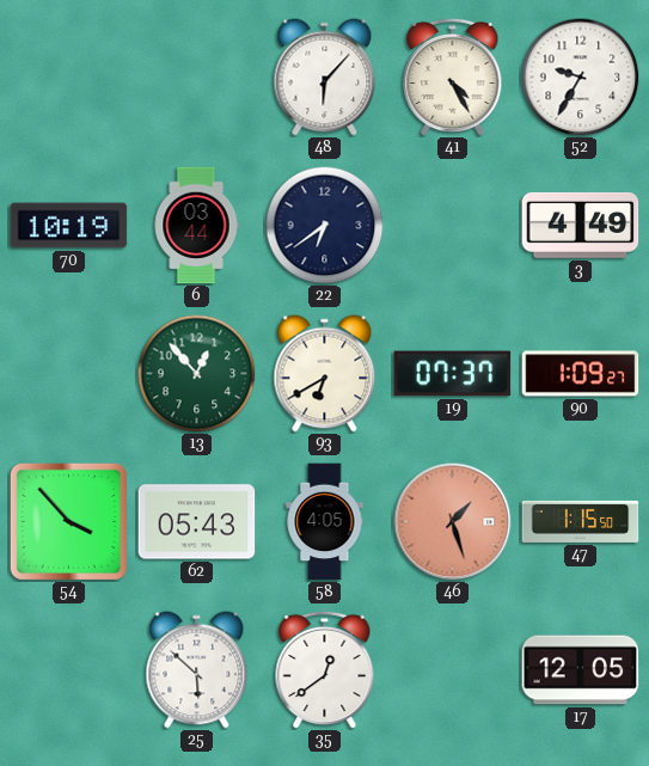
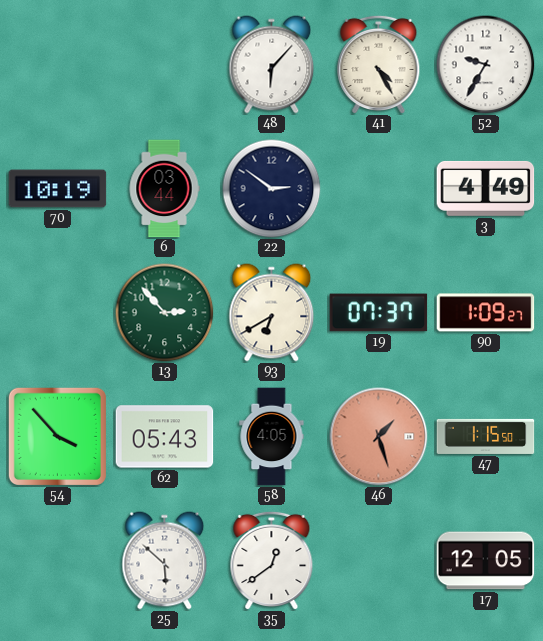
22: 6:39 -> 2:51
13: 12:53 -> 2:53
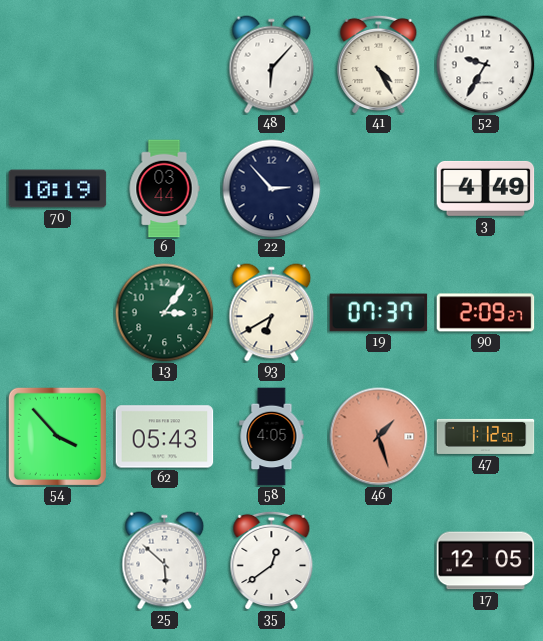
22: 2:51 -> 2:53
13: 2:53 -> 3:06
90: 1:09 -> 2:09
47: 1:15 -> 1:12
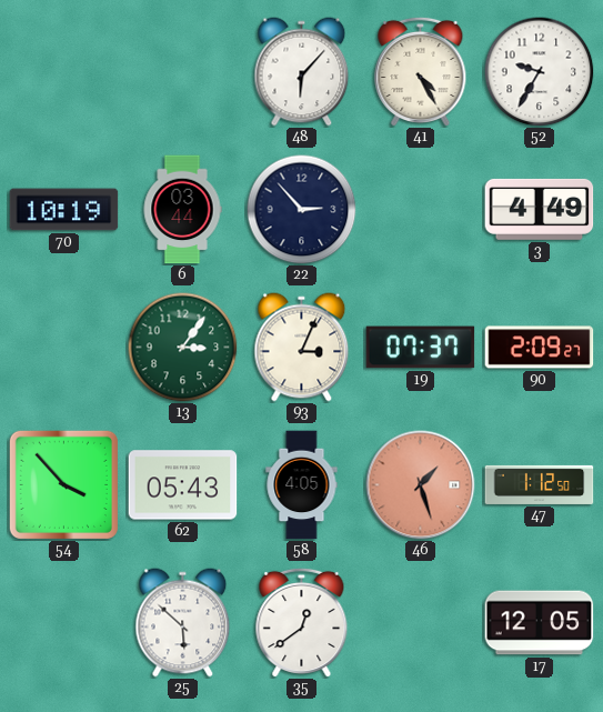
93: 6:40 -> 3:04
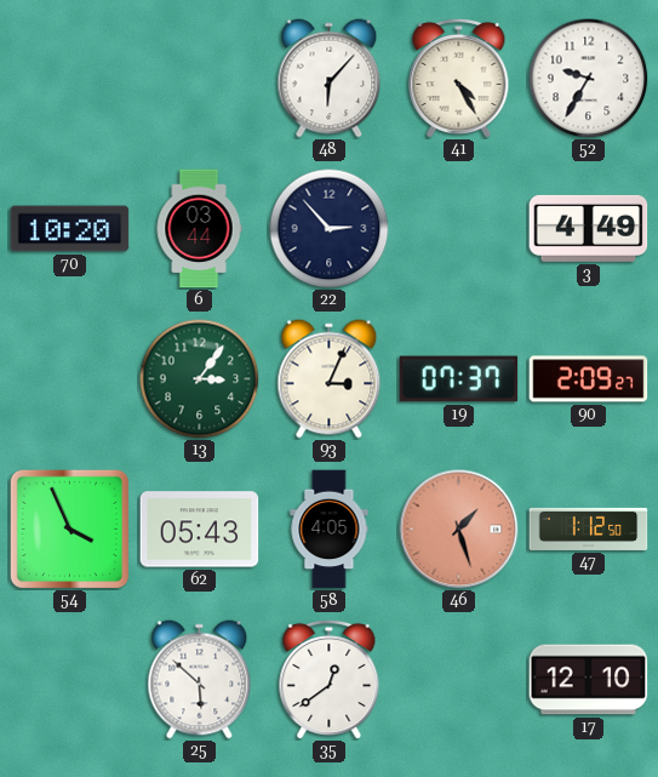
70: 10:19 -> 10:20
54: 3:53 -> 3:56
17: 12:05 -> 12:10
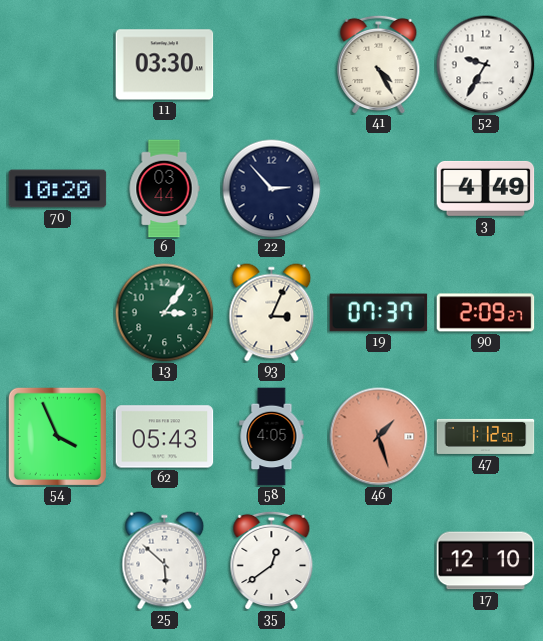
11: none -> 03:30
48: 6:07 -> none
